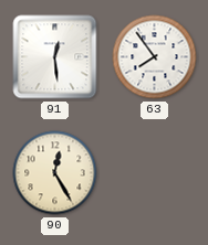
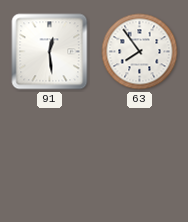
90: 12:25 -> none
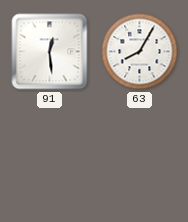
63: 7:54 -> 8:05
